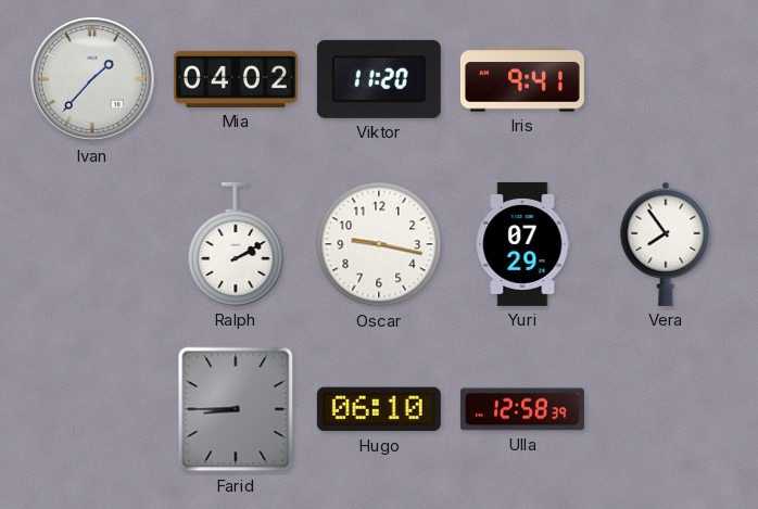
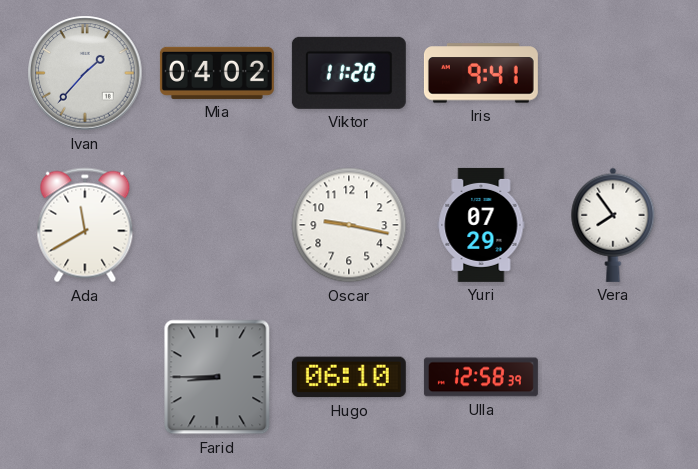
Ada: none -> 11:40
Ralph: 2:10 -> none
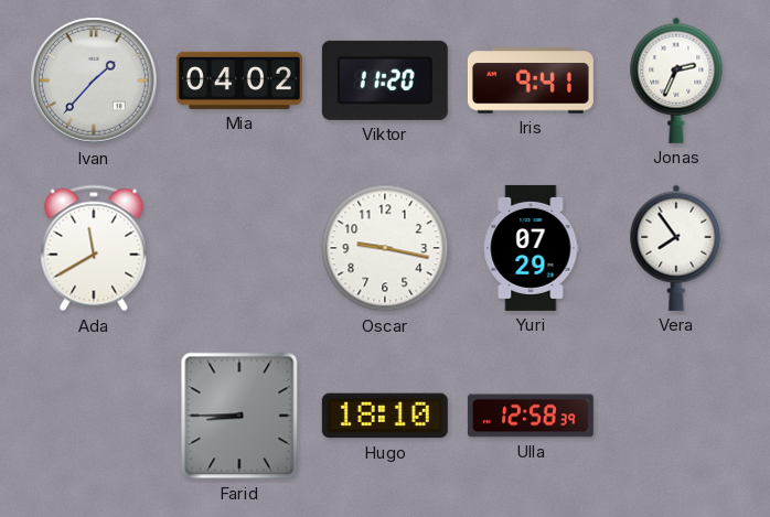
Jonas: none -> 2:34
Hugo: 06:10 -> 18:10
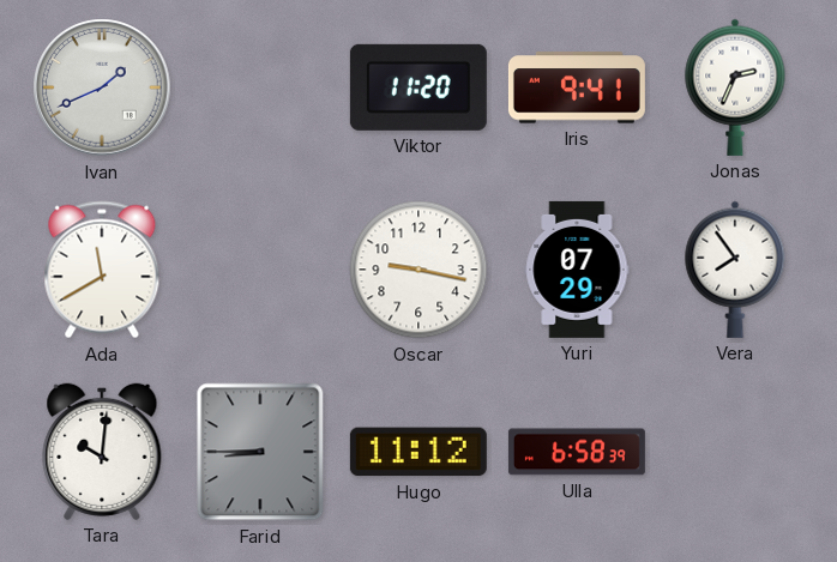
Ivan: 1:37 -> 1:41
Mia: 04:02 -> none
Tara: none -> 10:01
Hugo: 18:10 -> 11:12
Ulla: 12:58 -> 6:58
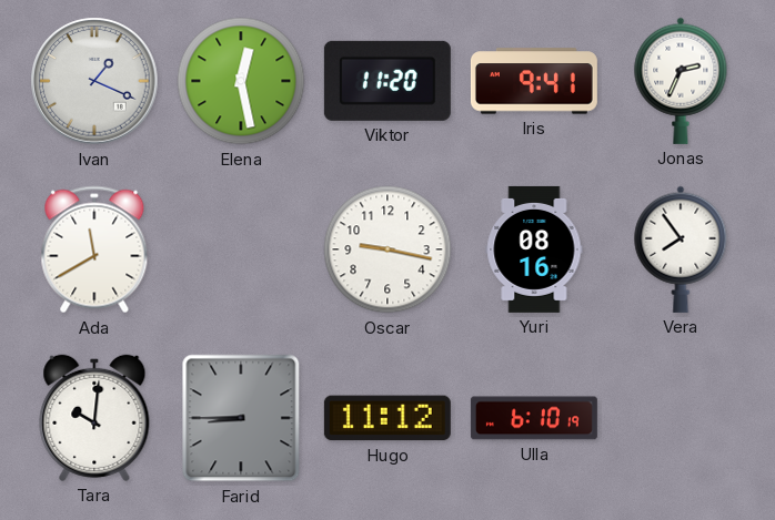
Ivan: 1:41 -> 1:19
Elena: none -> 12:28
Yuri: 07:29 -> 08:16
Ulla: 6:58 -> 6:10
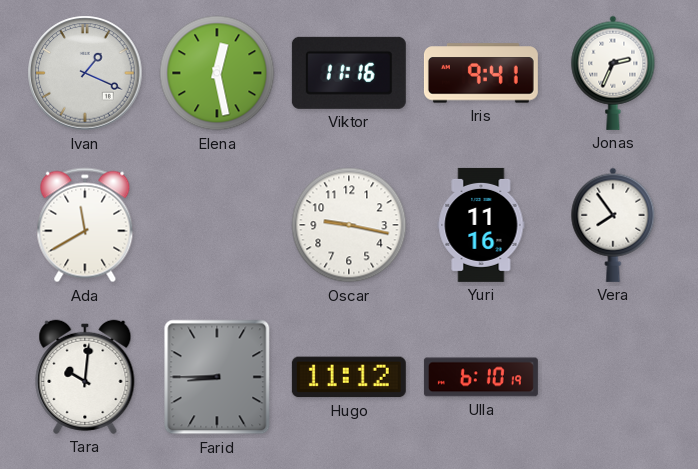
Viktor: 11:20 -> 11:16
Yuri: 08:16 -> 11:16
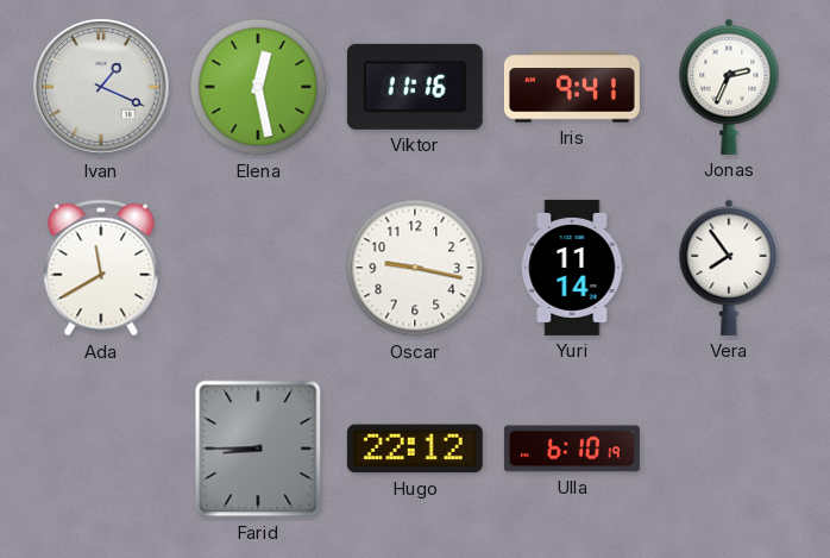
Yuri: 11:16 -> 11:14
Tara: 10:01 -> none
Hugo: 11:12 -> 22:12
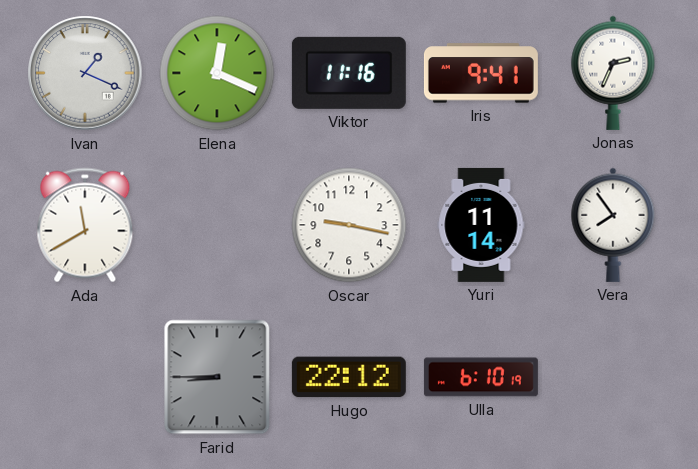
Elena: 12:28 -> 12:19
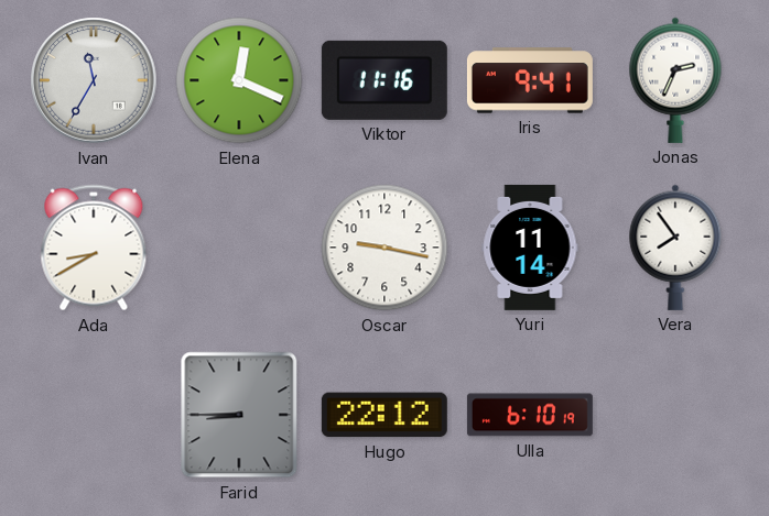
Ivan: 1:19 -> 11:35
Ada: 11:40 -> 8:40
